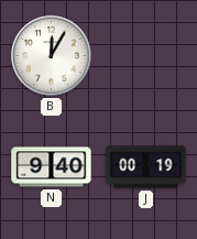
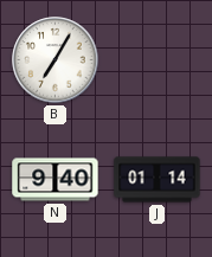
B: 12:05 -> 7:05
J: 00:19 -> 01:14
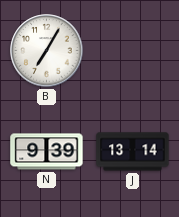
N: 9:40 -> 9:39
J: 01:14 -> 13:14
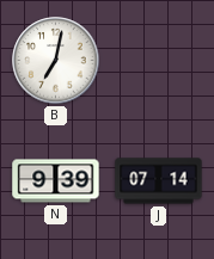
B: 7:05 -> 7:02
J: 13:14 -> 07:14
